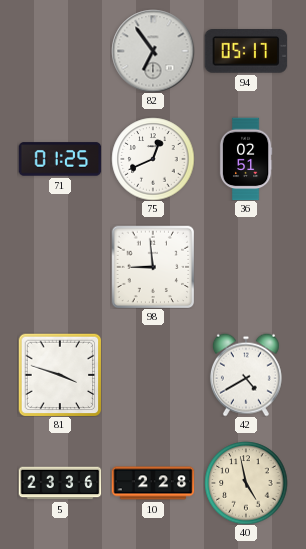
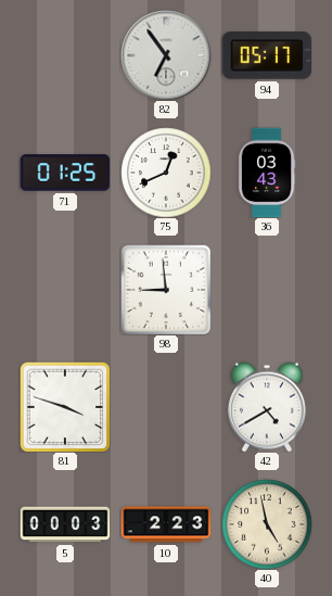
36: 02:51 -> 03:43
5: 23:36 -> 00:03
10: 2:28 -> 2:23
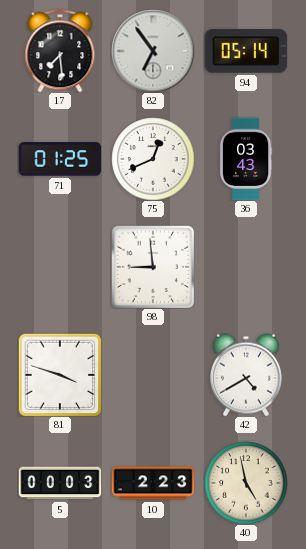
17: none -> 7:29
94: 05:17 -> 05:14
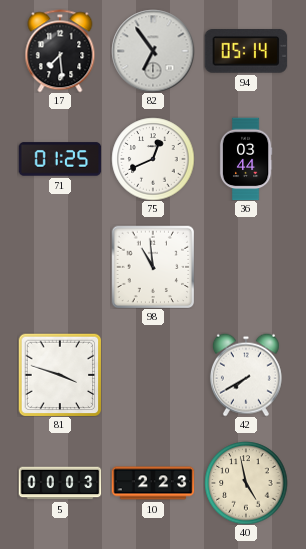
36: 03:43 -> 03:44
98: 8:59 -> 10:59
42: 4:40 -> 7:40
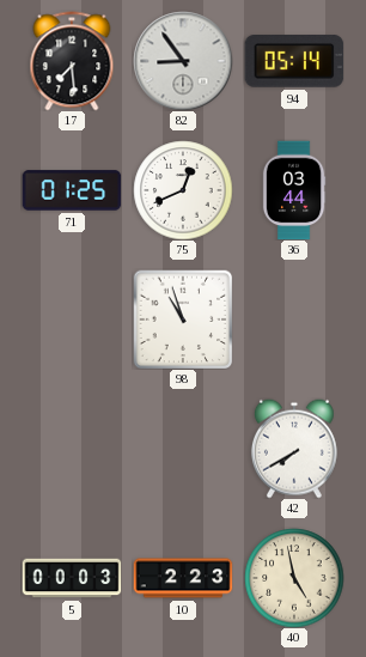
82: 6:54 -> 8:54
98: 10:59 -> 10:57
81: 3:48 -> none
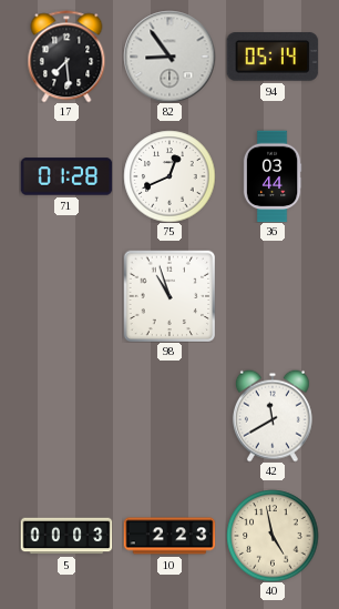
71: 01:25 -> 01:28
42: 7:40 -> 11:40
